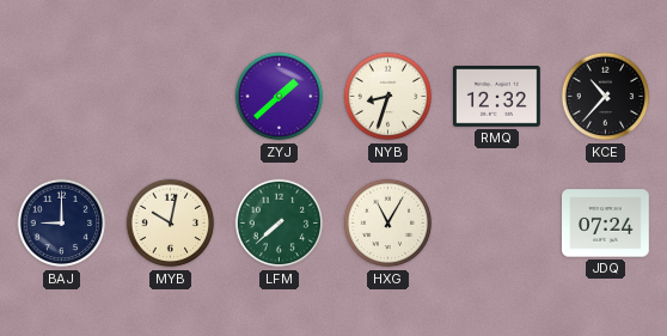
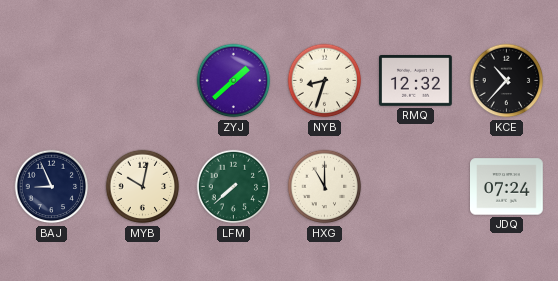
BAJ: 9:00 -> 8:56
HXG: 11:05 -> 11:00
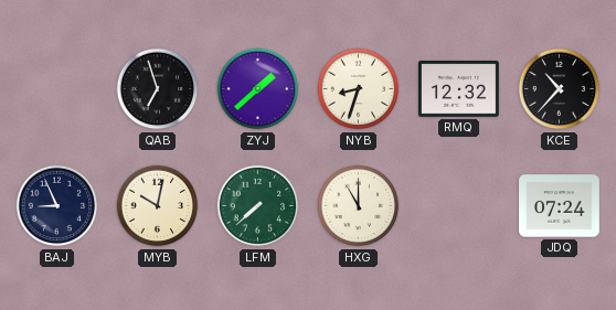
QAB: none -> 6:57
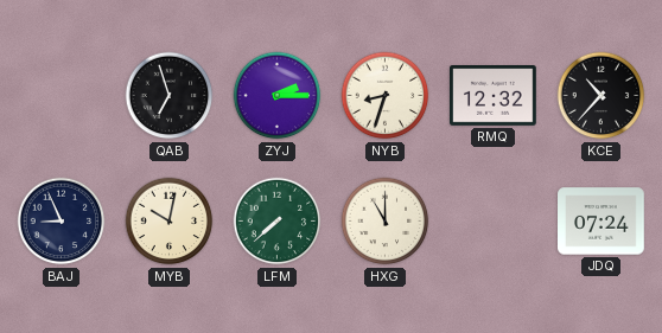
ZYJ: 1:38 -> 2:15
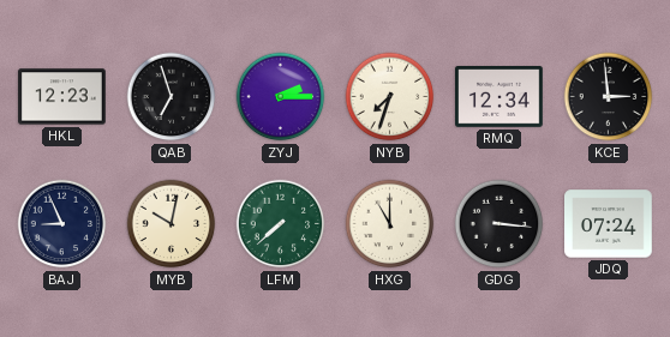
HKL: none -> 12:23
NYB: 8:33 -> 7:33
RMQ: 12:32 -> 12:34
KCE: 10:37 -> 2:59
GDG: none -> 3:16
